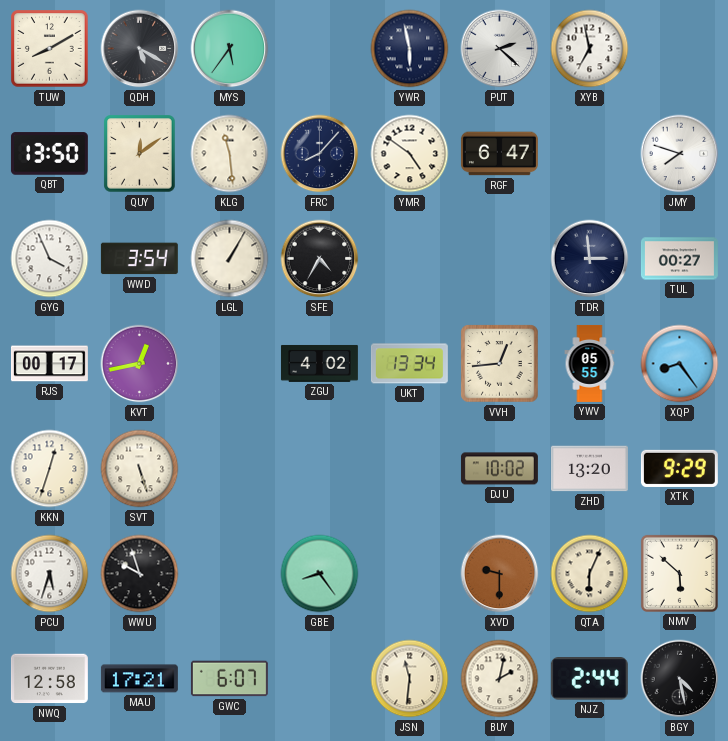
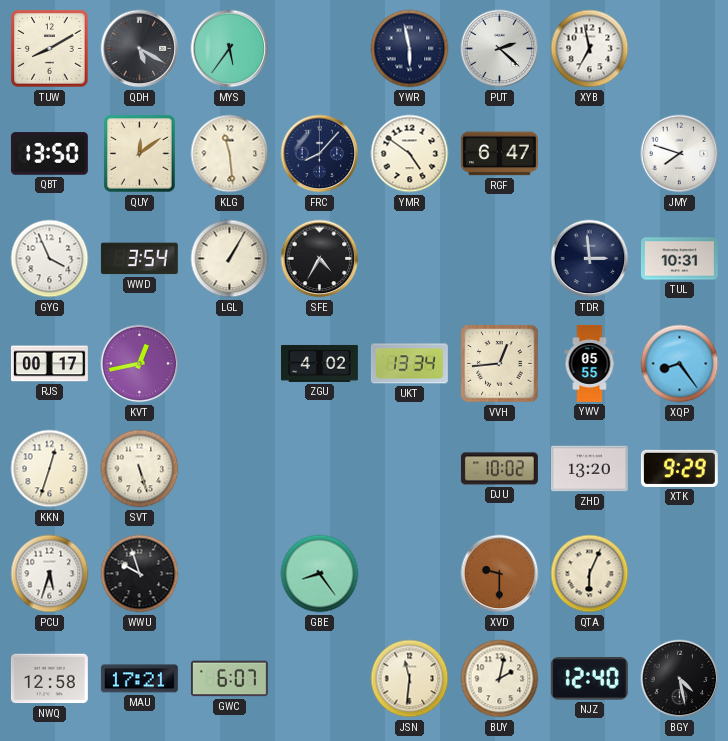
TUL: 00:27 -> 10:31
NMV: 5:52 -> none
NJZ: 2:44 -> 12:40
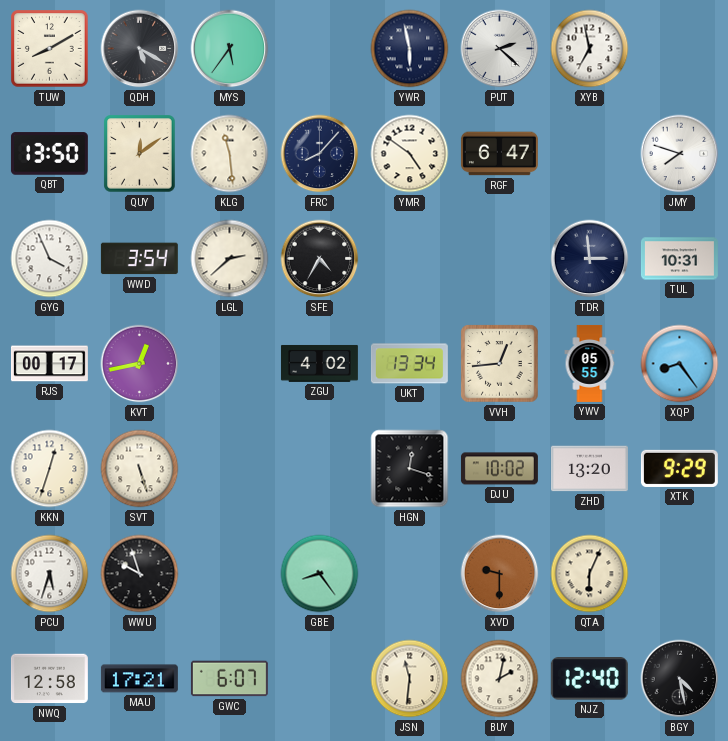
LGL: 1:05 -> 2:38
HGN: none -> 12:18
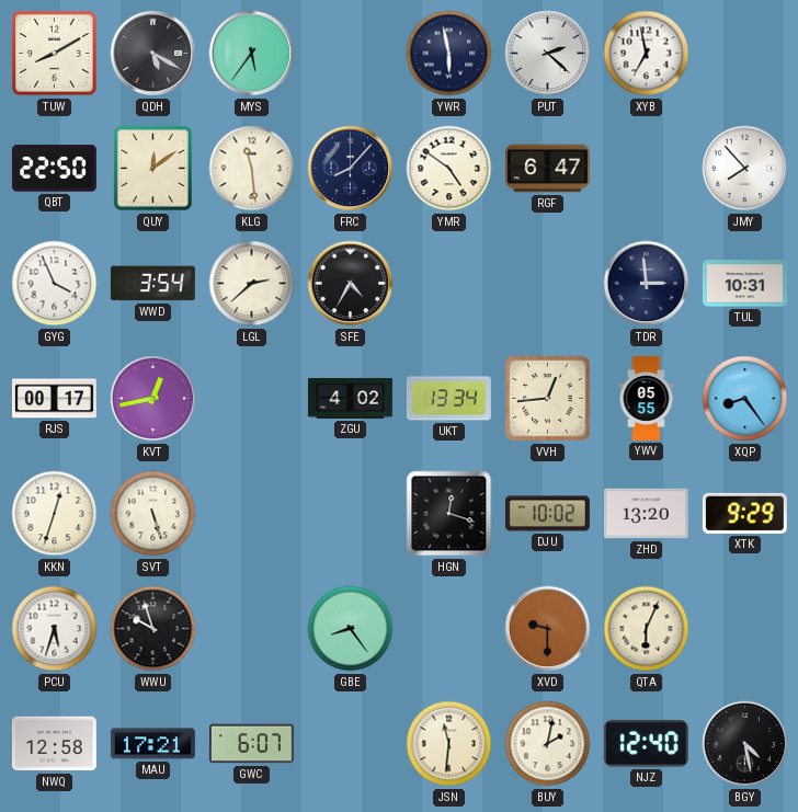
QBT: 13:50 -> 22:50
JMY: 7:48 -> 7:53
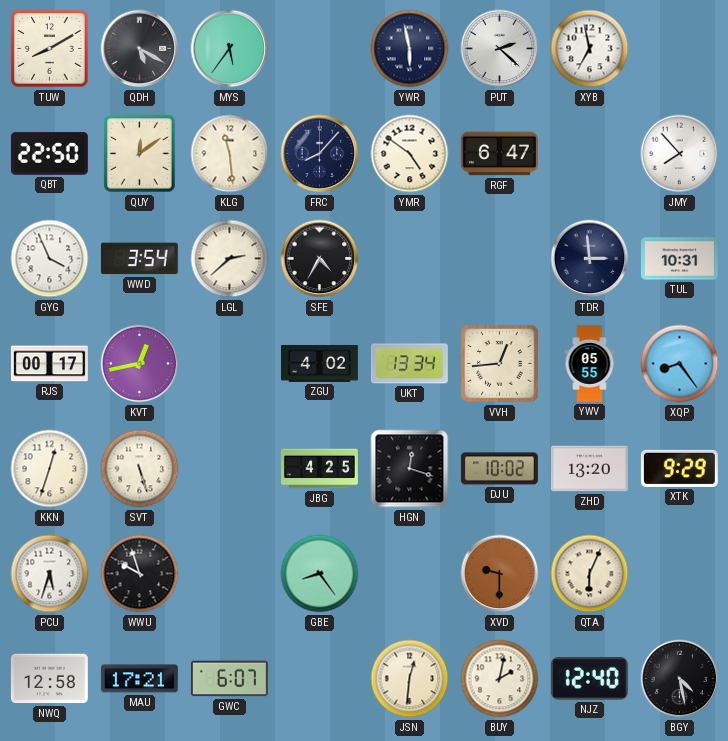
JBG: none -> 4:25
JSN: 11:31 -> 12:31
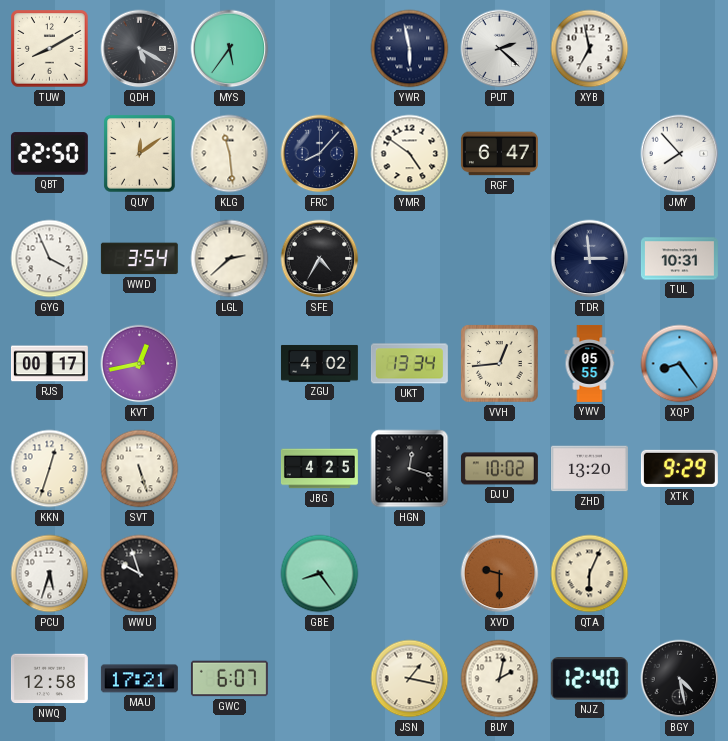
JSN: 12:31 -> 1:17
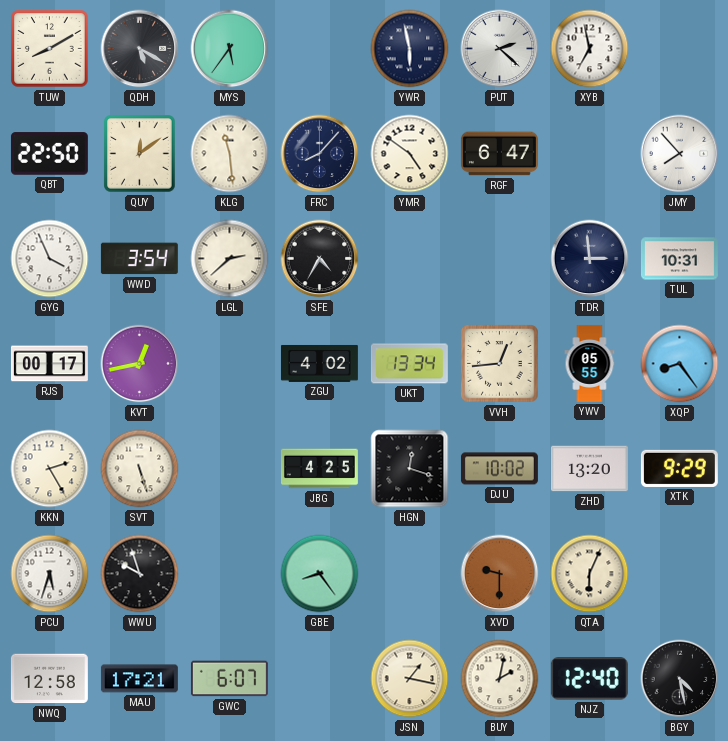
KKN: 12:33 -> 2:25
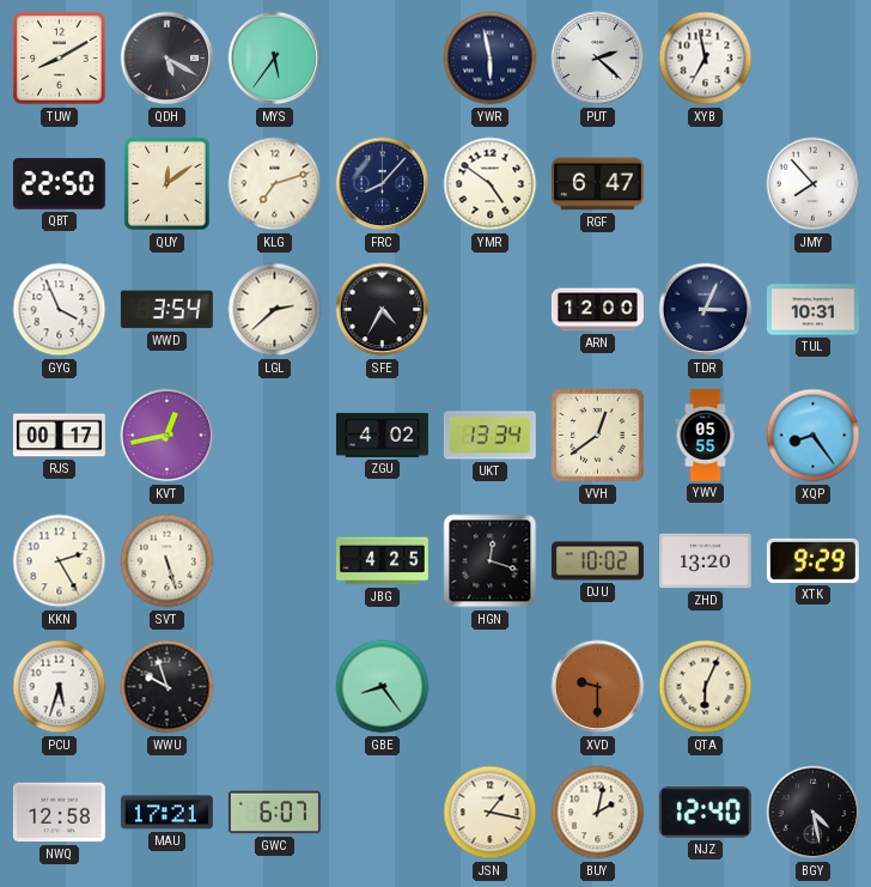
KLG: 11:29 -> 7:12
ARN: none -> 12:00
TDR: 2:59 -> 3:04
VVH: 12:44 -> 12:39
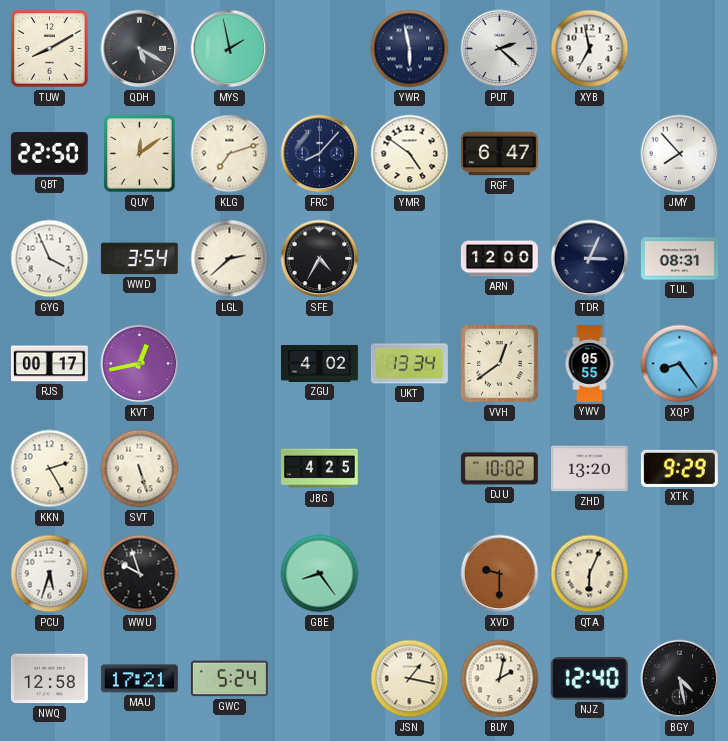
MYS: 5:36 -> 1:58
TUL: 10:31 -> 08:31
HGN: 12:18 -> none
GWC: 6:07 -> 5:24
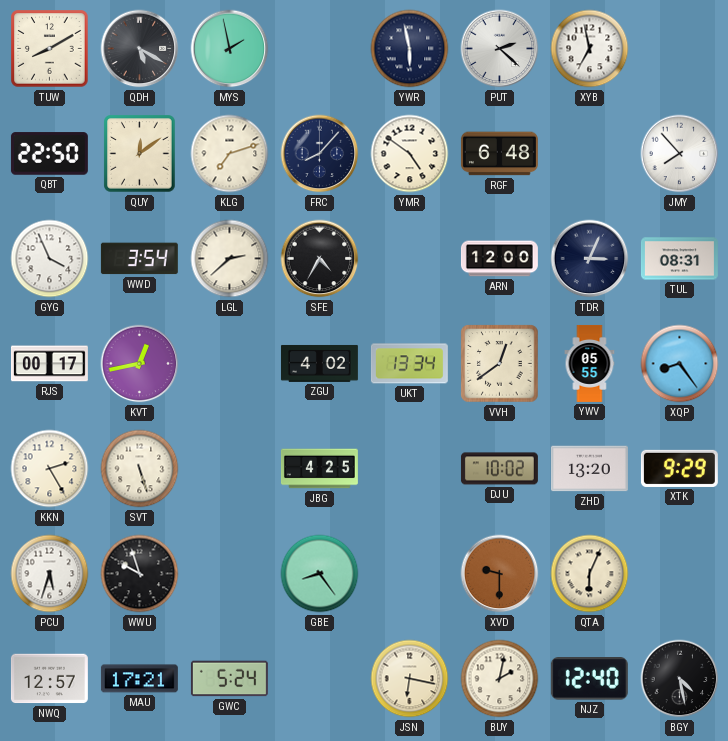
RGF: 6:47 -> 6:48
NWQ: 12:58 -> 12:57
JSN: 1:17 -> 6:17
